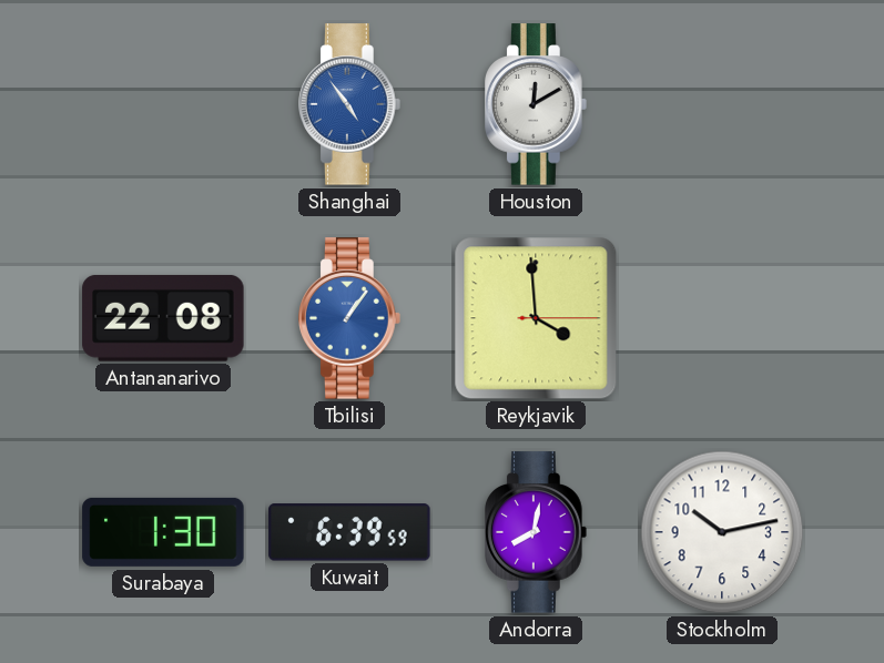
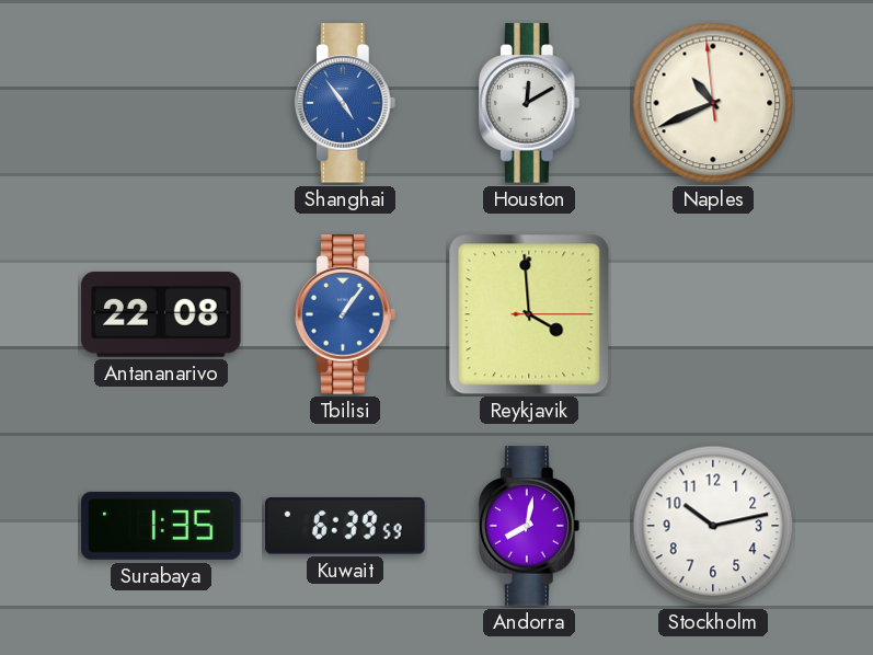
Naples: none -> 10:40
Surabaya: 1:30 -> 1:35
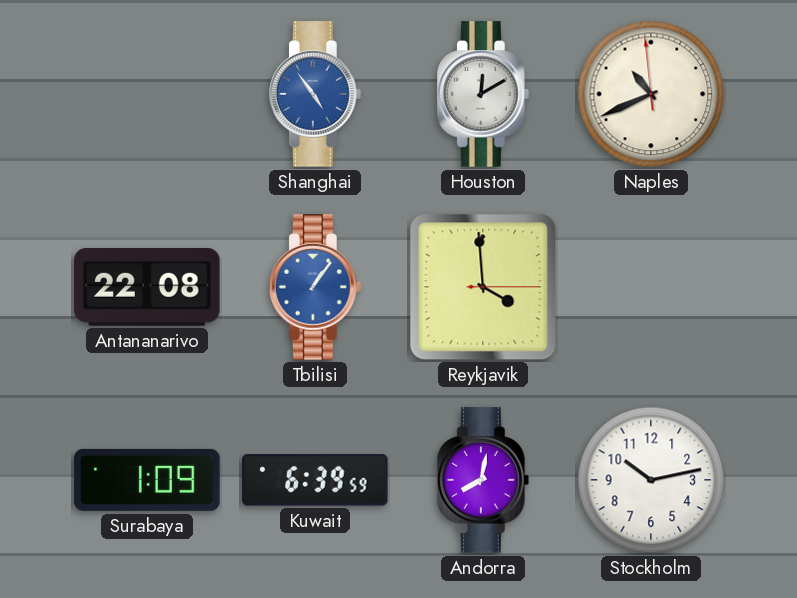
Surabaya: 1:35 -> 1:09
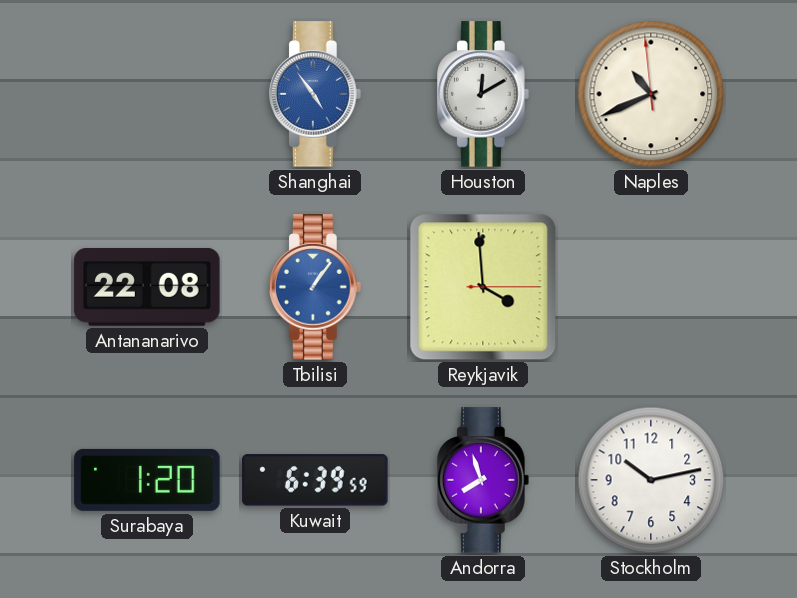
Surabaya: 1:09 -> 1:20
Andorra: 8:02 -> 7:57
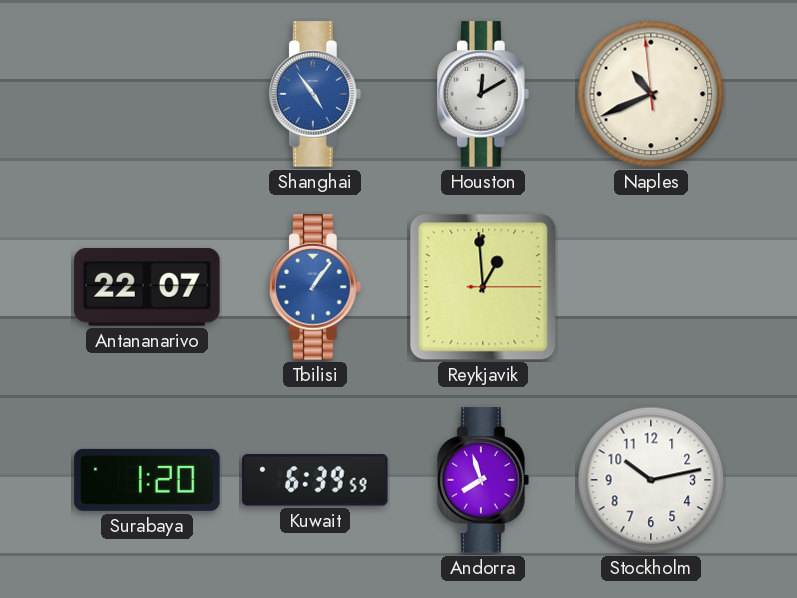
Antananarivo: 22:08 -> 22:07
Reykjavik: 3:59 -> 12:59
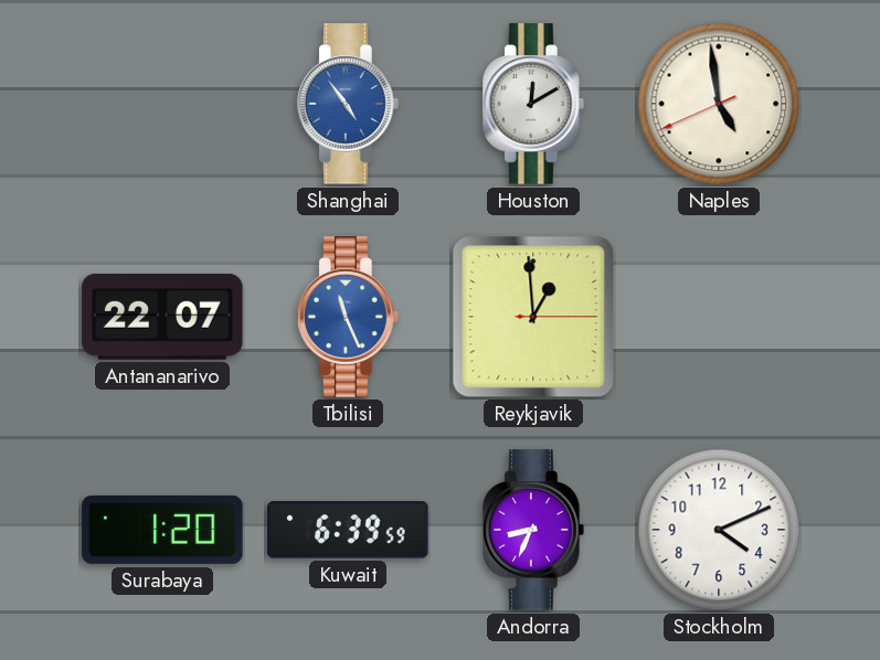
Naples: 10:40 -> 4:58
Tbilisi: 1:06 -> 11:26
Andorra: 7:57 -> 8:34
Stockholm: 10:13 -> 4:11
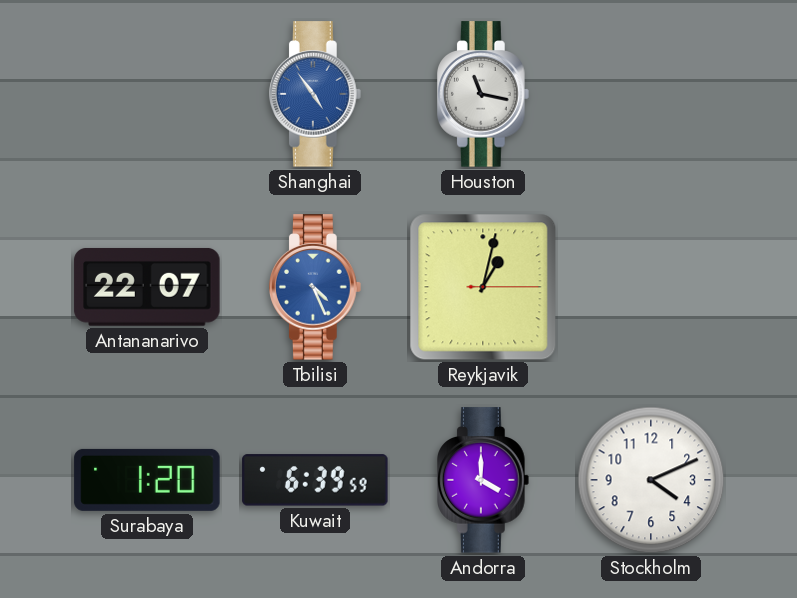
Houston: 12:10 -> 11:17
Naples: 4:58 -> none
Tbilisi: 11:26 -> 4:26
Reykjavik: 12:59 -> 1:02
Andorra: 8:34 -> 4:00
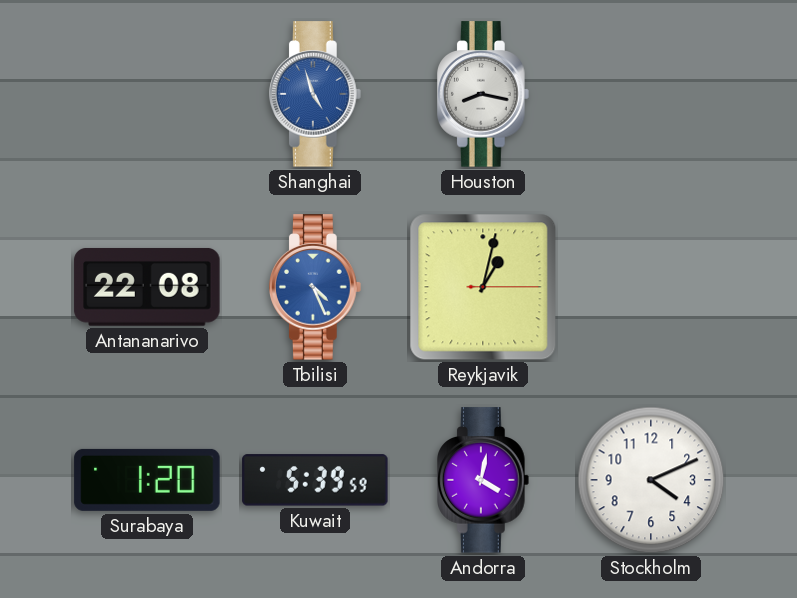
Shanghai: 4:54 -> 4:57
Houston: 11:17 -> 8:17
Antananarivo: 22:07 -> 22:08
Kuwait: 6:39 -> 5:39
Andorra: 4:00 -> 4:02
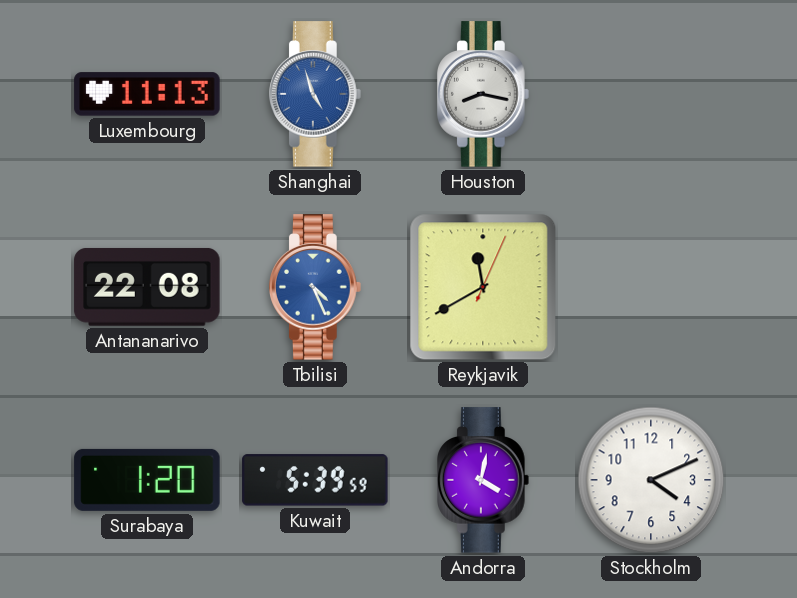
Luxembourg: none -> 11:13
Reykjavik: 1:02 -> 11:40
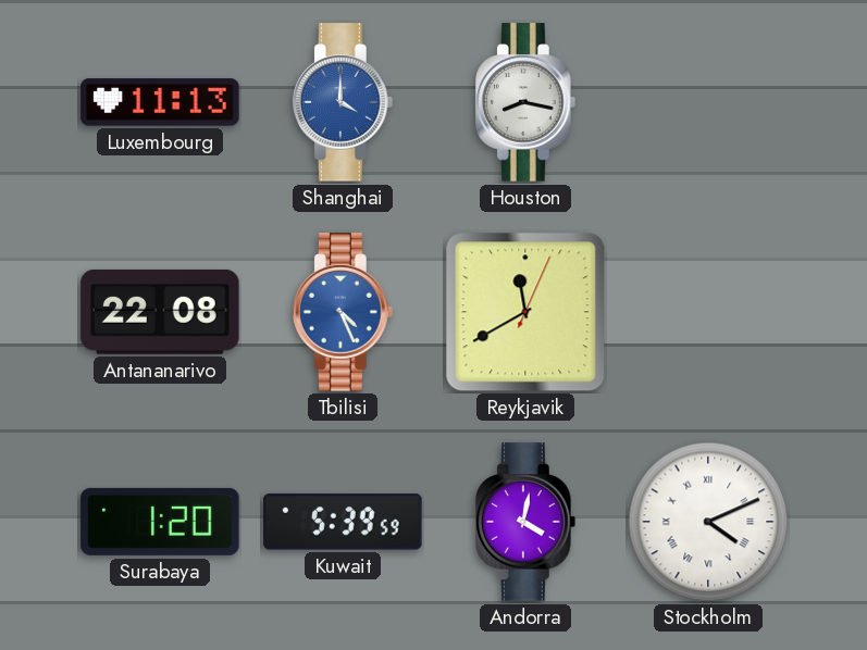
Shanghai: 4:57 -> 4:00
Stockholm numerals: Arabic -> Roman
